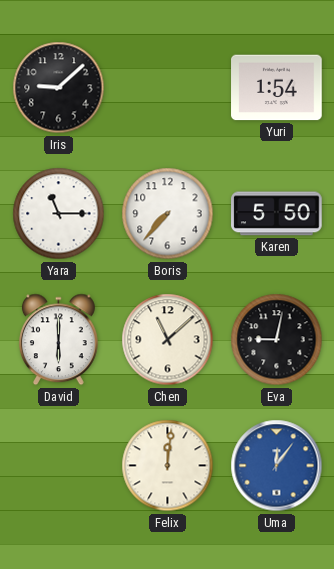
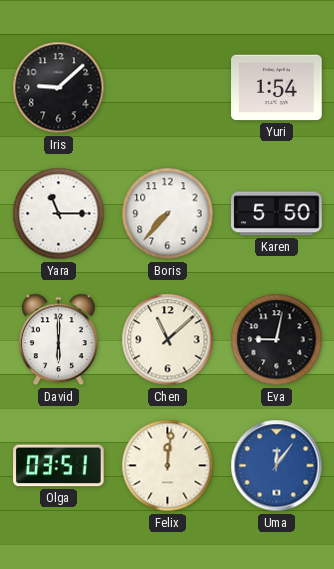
Olga: none -> 03:51
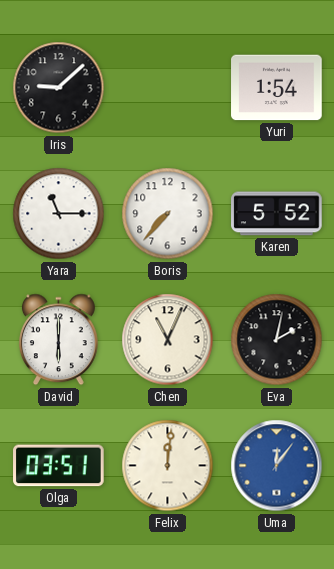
Karen: 5:50 -> 5:52
Chen: 11:08 -> 11:04
Eva: 9:02 -> 2:02
